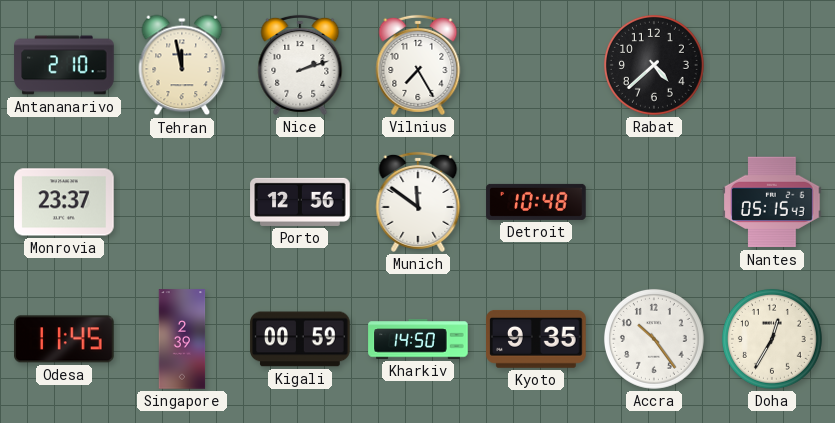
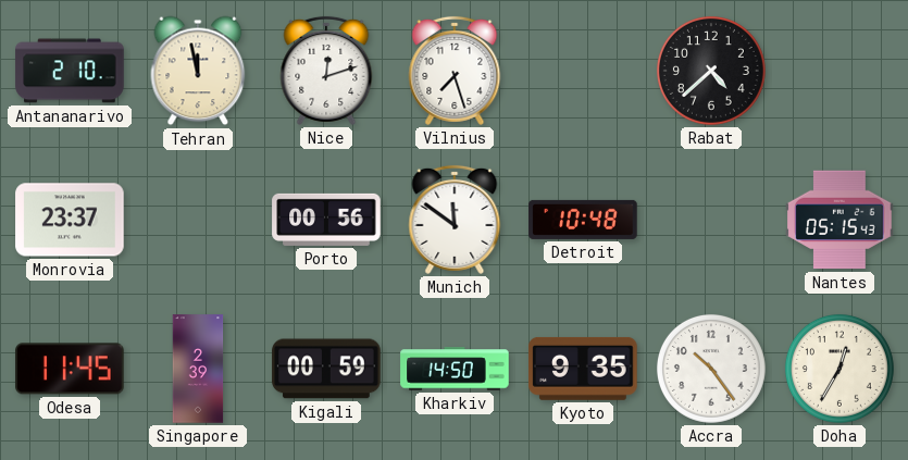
Nice: 2:12 -> 12:12
Vilnius: 7:25 -> 7:27
Porto: 12:56 -> 00:56
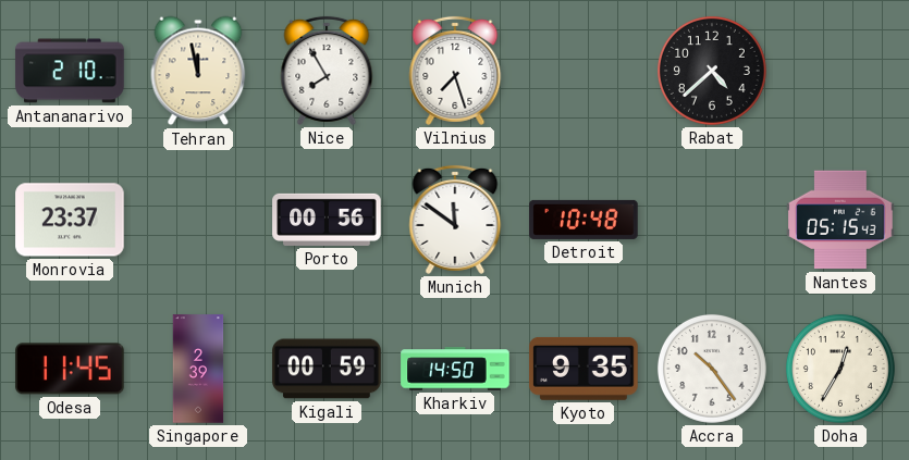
Nice: 12:12 -> 7:55
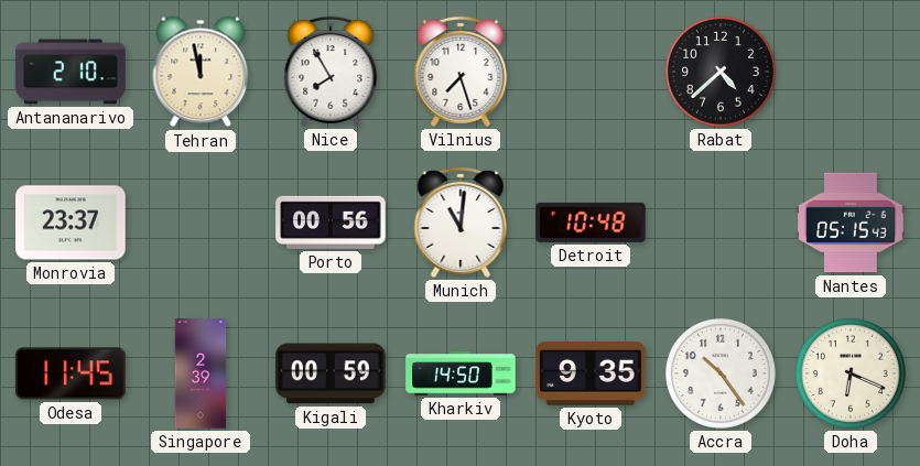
Munich: 11:51 -> 11:01
Doha: 12:35 -> 6:19
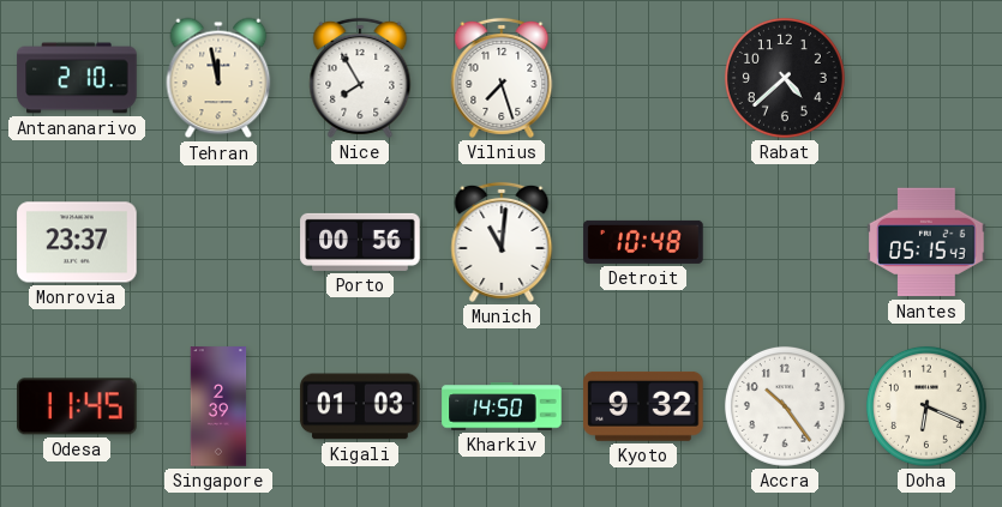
Kigali: 00:59 -> 01:03
Kyoto: 9:35 -> 9:32
